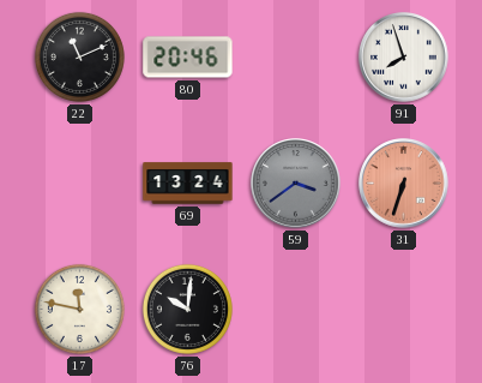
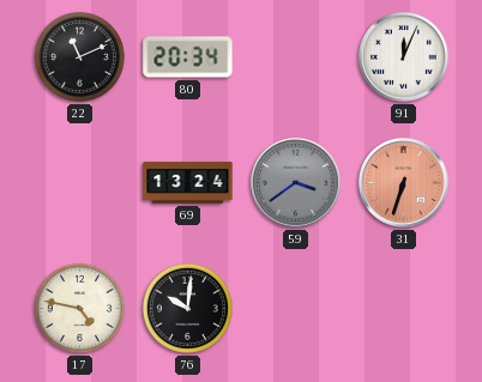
80: 20:46 -> 20:34
91: 7:57 -> 12:04
17: 11:47 -> 4:47
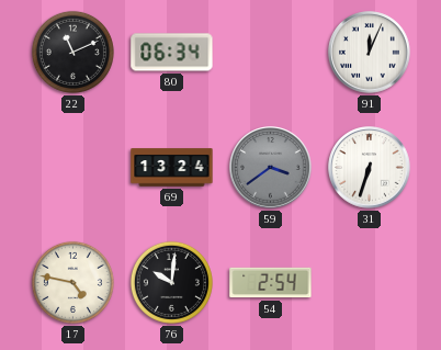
80: 20:34 -> 06:34
31 dial: salmon -> white
54: none -> 2:54
